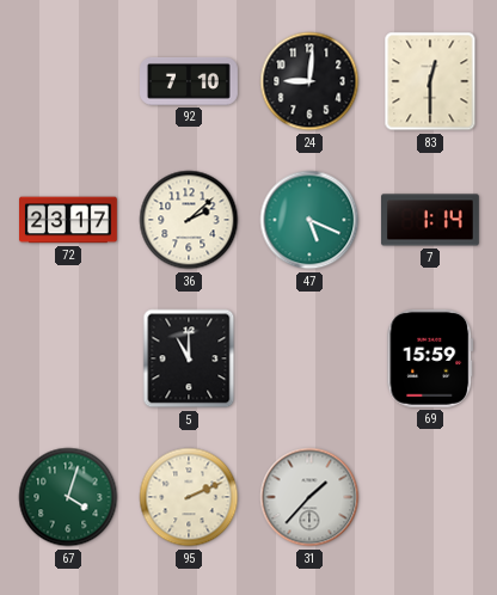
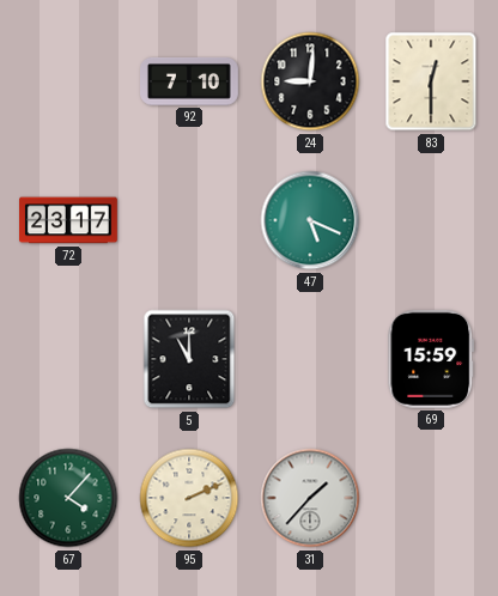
36: 2:08 -> none
7: 1:14 -> none
67: 4:03 -> 4:07
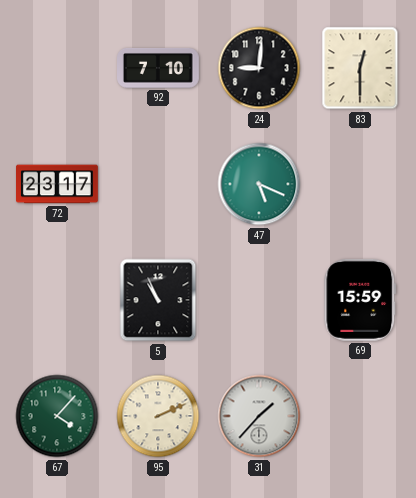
5: 11:00 -> 10:56
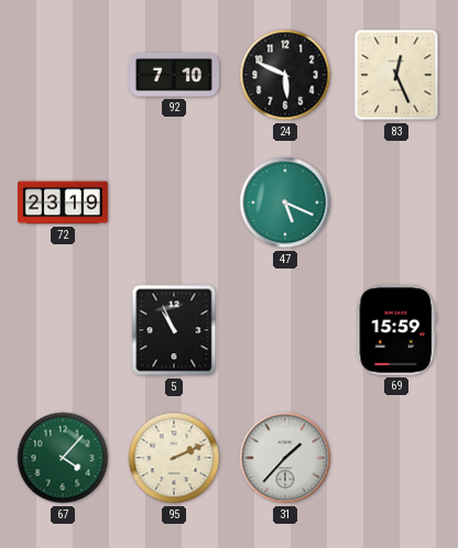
24: 9:01 -> 5:49
83: 12:30 -> 12:26
72: 23:17 -> 23:19
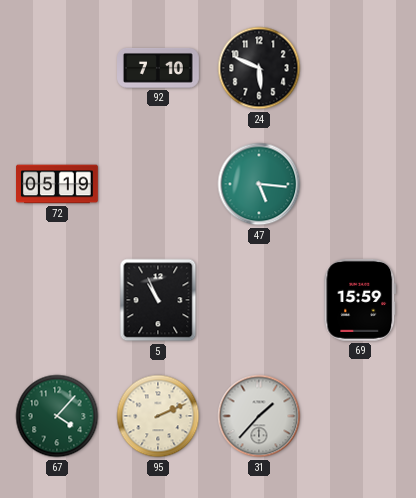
83: 12:26 -> none
72: 23:19 -> 05:19
47: 5:19 -> 5:16
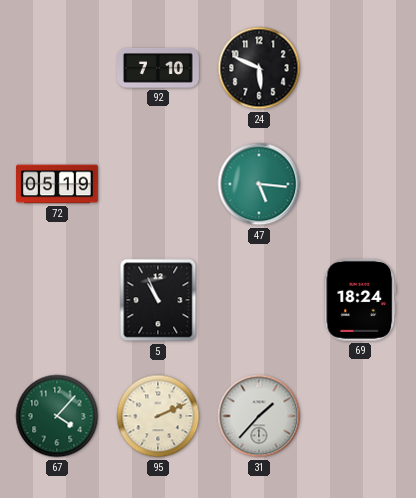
69: 15:59 -> 18:24
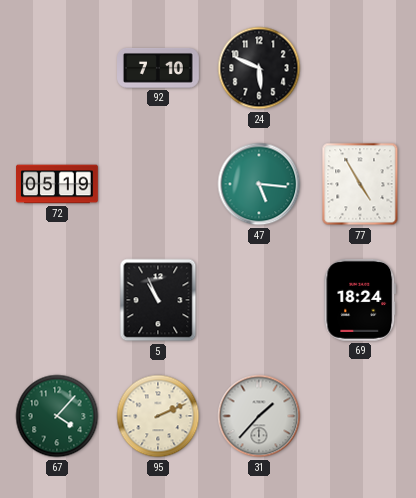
77: none -> 4:55
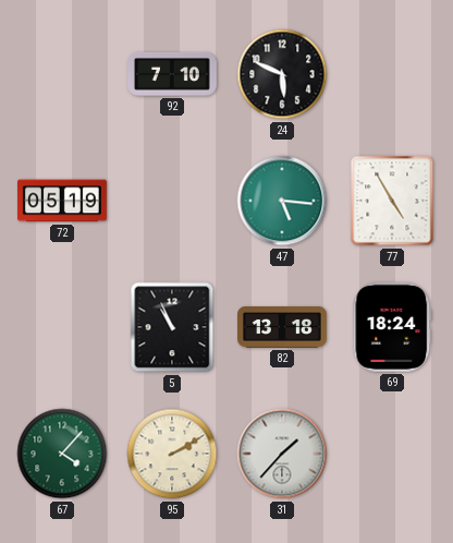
82: none -> 13:18
95: 2:11 -> 2:10
